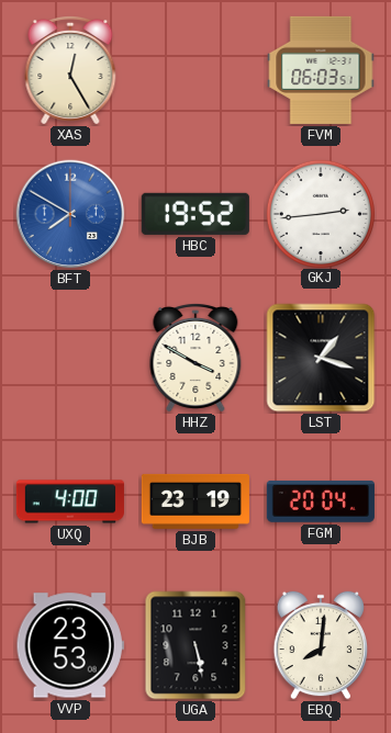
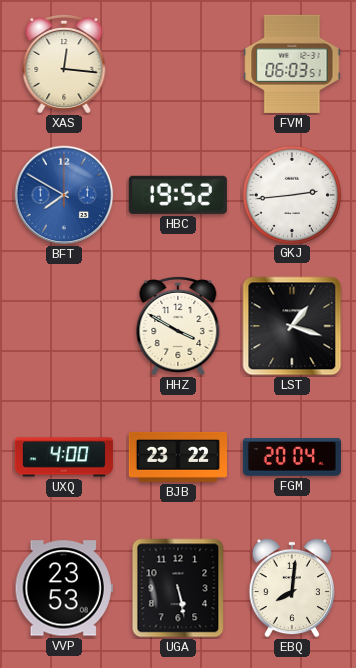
XAS: 12:25 -> 12:16
BJB: 23:19 -> 23:22
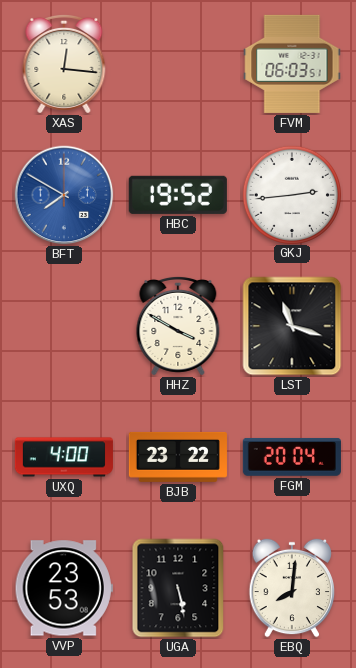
LST: 1:18 -> 11:18
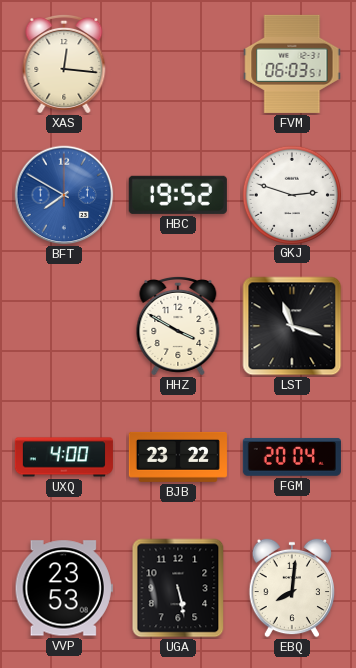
GKJ: 2:44 -> 2:48
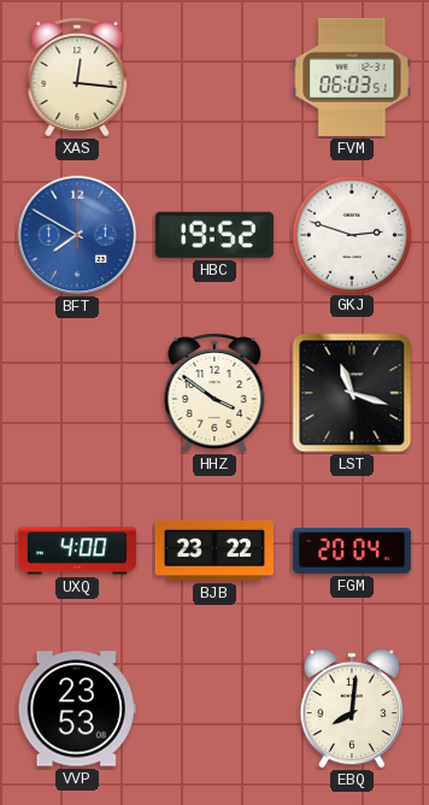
HHZ: 3:50 -> 3:51
UGA: 5:28 -> none
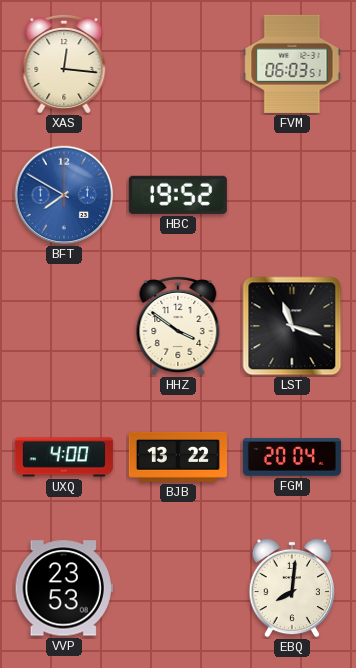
GKJ: 2:48 -> none
BJB: 23:22 -> 13:22
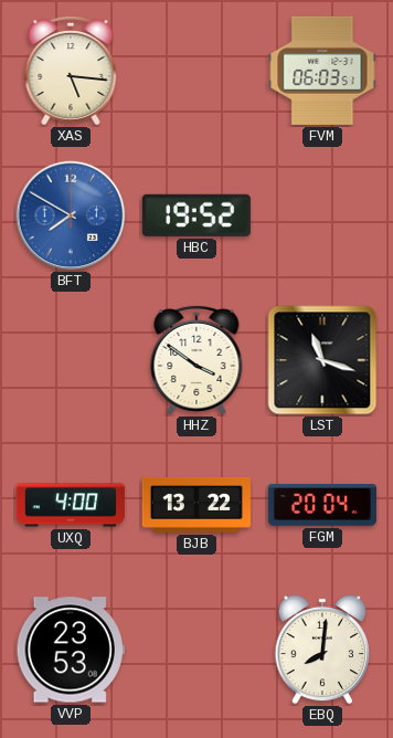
XAS: 12:16 -> 5:16
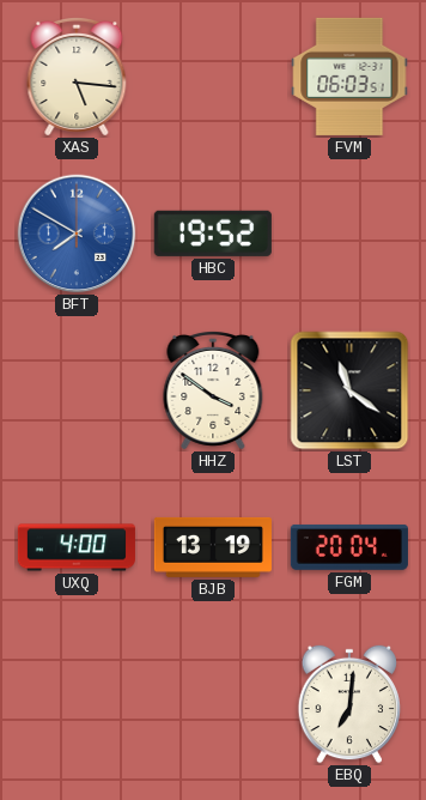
LST: 11:18 -> 11:21
BJB: 13:22 -> 13:19
VVP: 23:53 -> none
EBQ: 8:01 -> 7:01
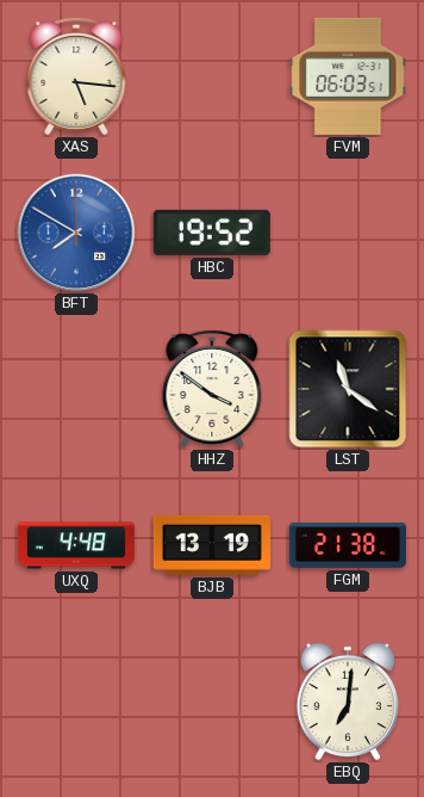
UXQ: 4:00 -> 4:48
FGM: 20:04 -> 21:38
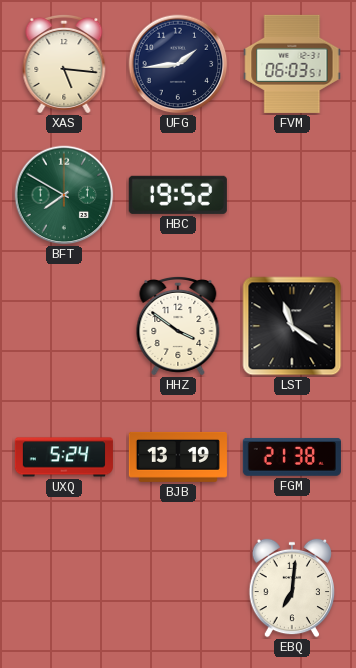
UFG: none -> 1:44
BFT dial: blue -> green
UXQ: 4:48 -> 5:24
